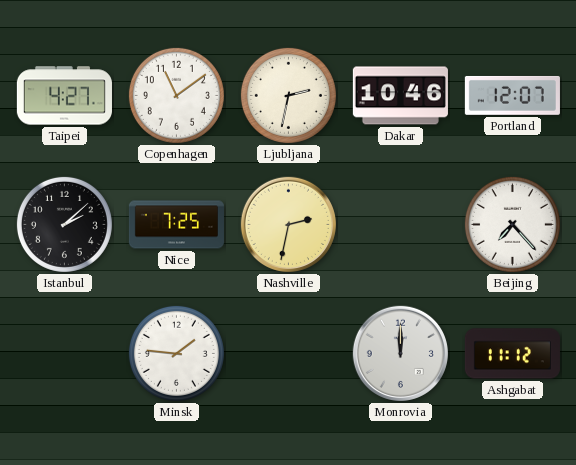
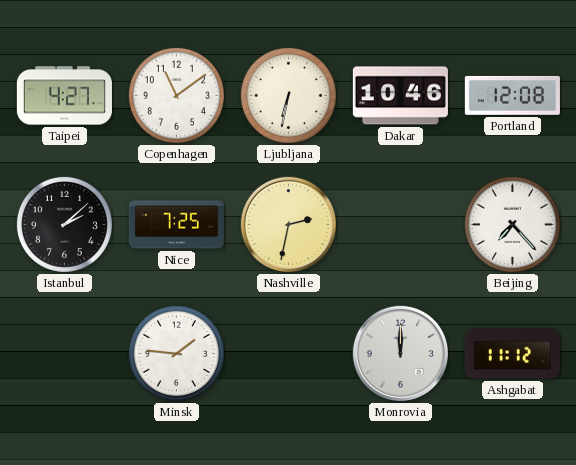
Ljubljana: 2:32 -> 6:32
Portland: 12:07 -> 12:08
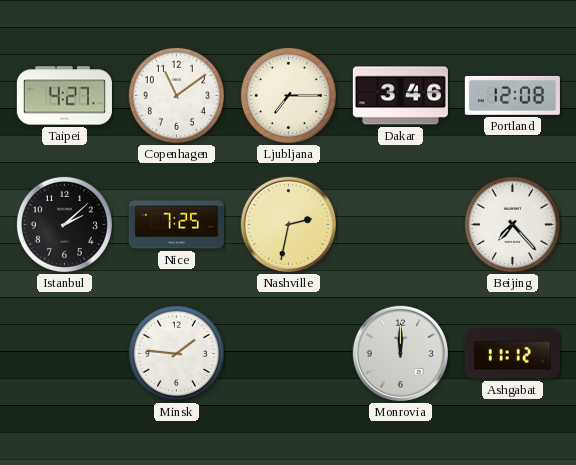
Ljubljana: 6:32 -> 7:15
Dakar: 10:46 -> 3:46
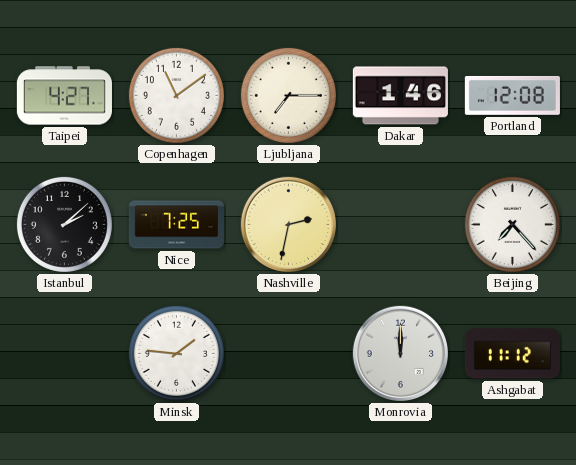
Dakar: 3:46 -> 1:46
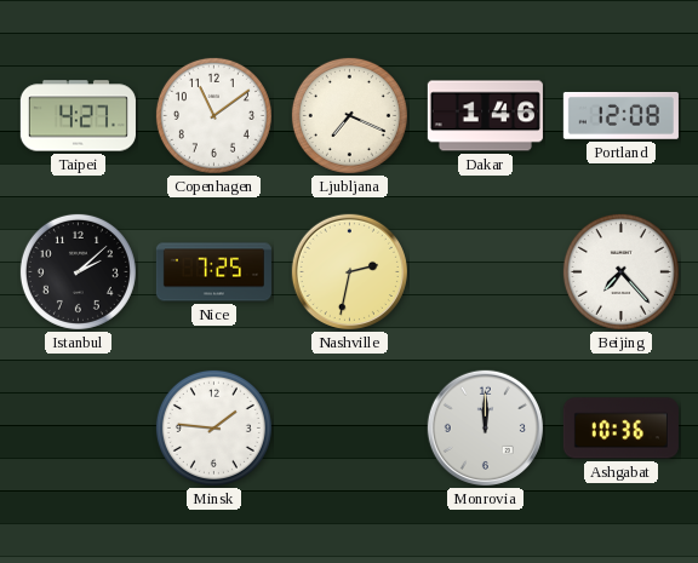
Ljubljana: 7:15 -> 7:19
Ashgabat: 11:12 -> 10:36
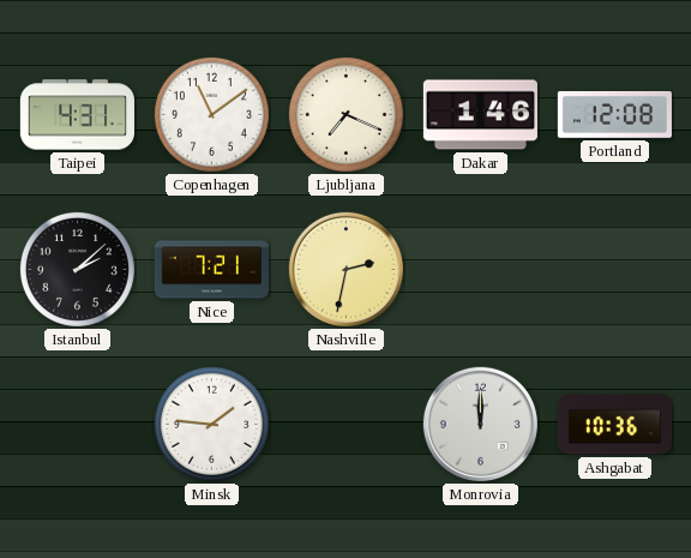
Taipei: 4:27 -> 4:31
Nice: 7:25 -> 7:21
Beijing: 7:23 -> none
